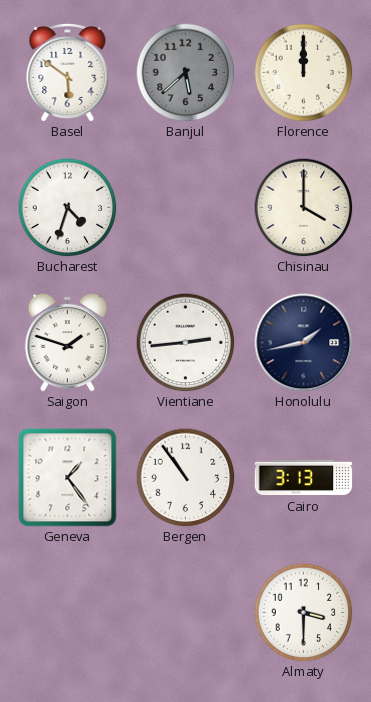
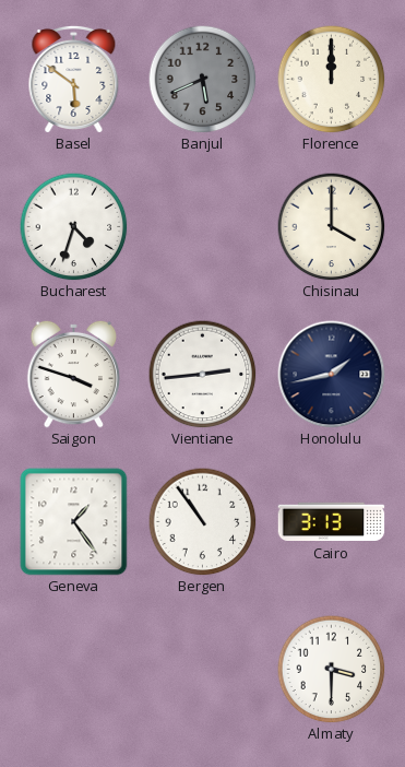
Banjul: 5:38 -> 5:41
Saigon: 1:48 -> 3:48
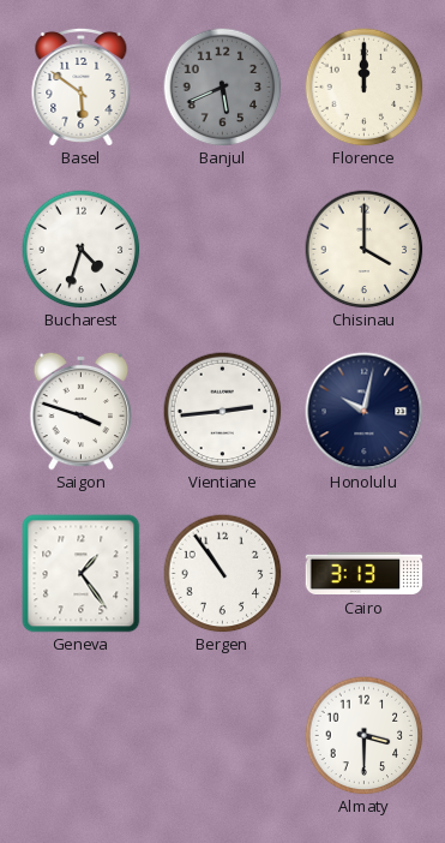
Honolulu: 1:43 -> 10:02
